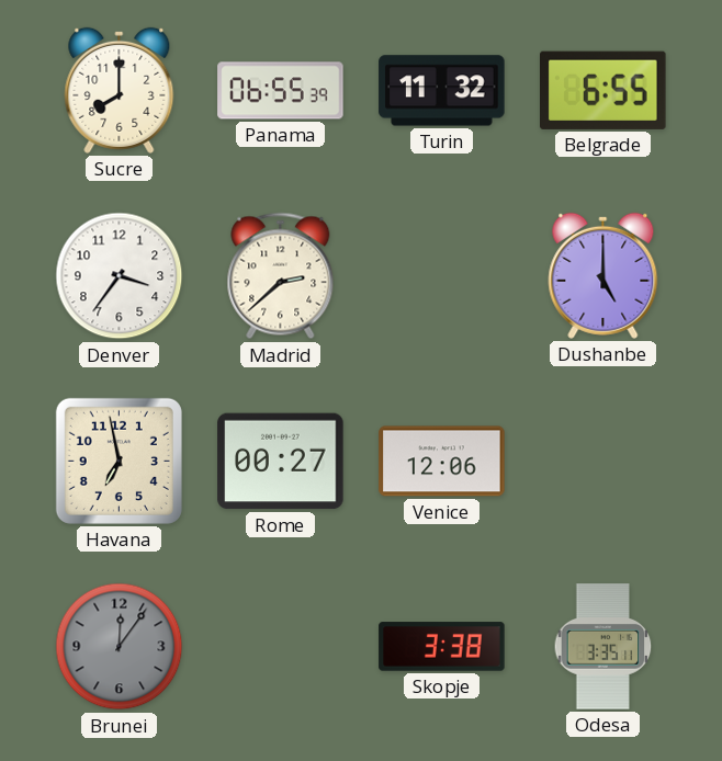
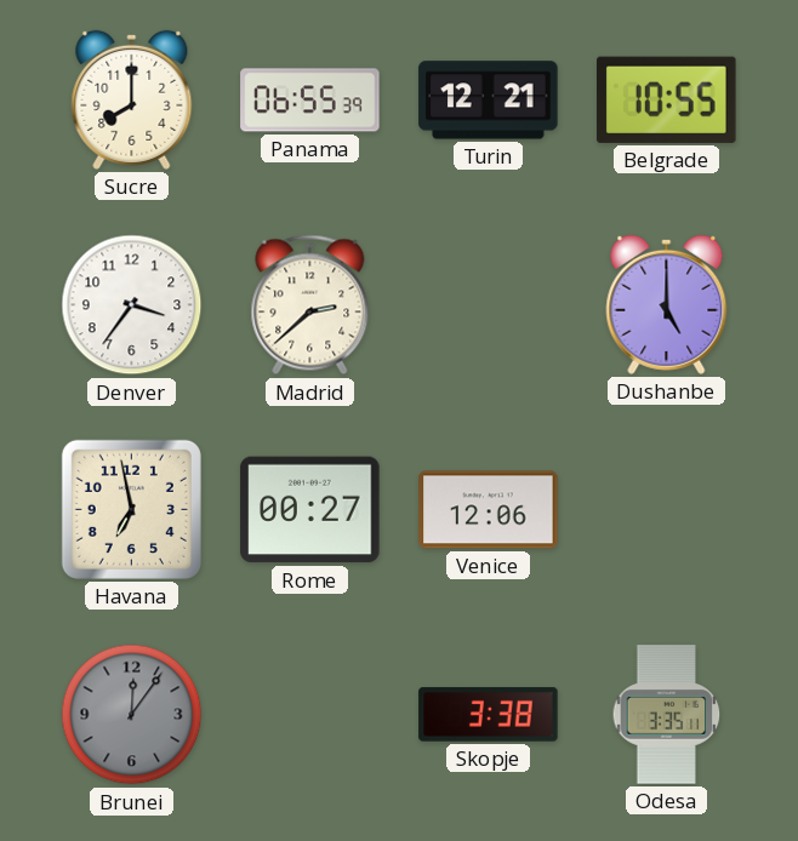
Turin: 11:32 -> 12:21
Belgrade: 6:55 -> 10:55
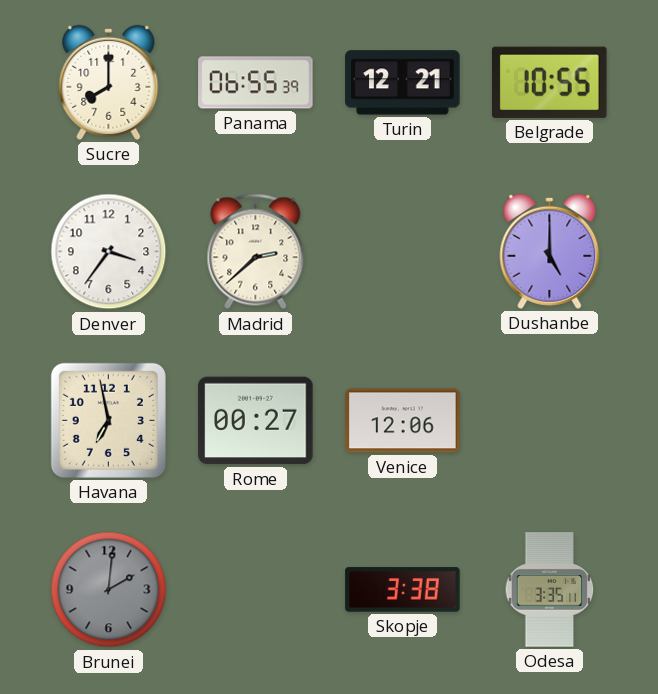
Brunei: 12:06 -> 2:01
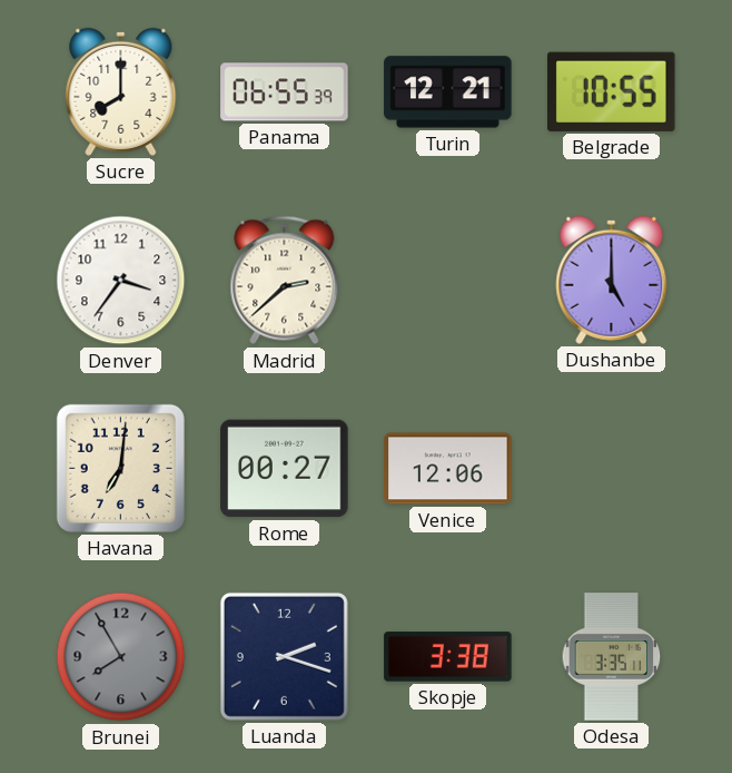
Havana: 6:58 -> 7:01
Brunei: 2:01 -> 7:55
Luanda: none -> 2:18
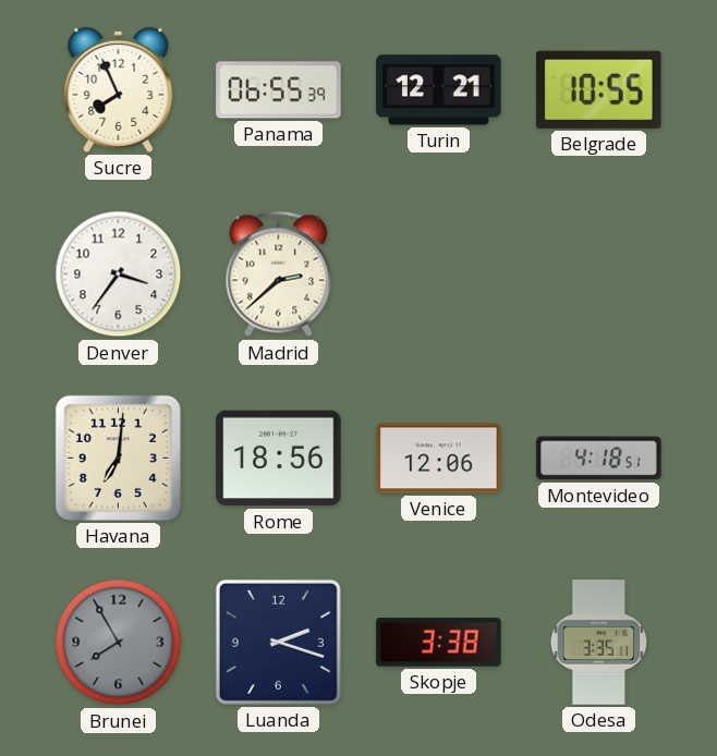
Sucre: 8:00 -> 7:56
Dushanbe: 5:00 -> none
Rome: 00:27 -> 18:56
Montevideo: none -> 4:18
